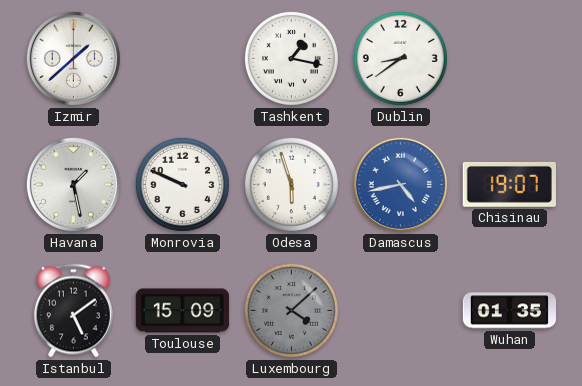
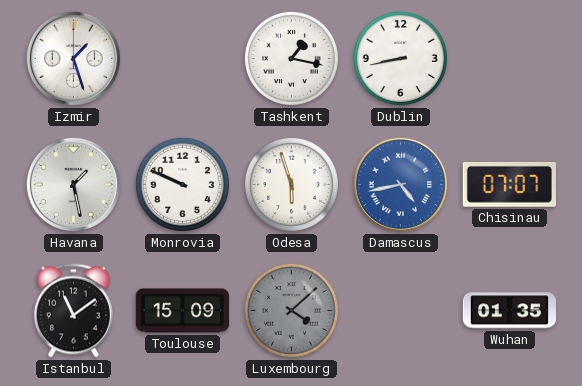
Izmir: 1:38 -> 1:27
Dublin: 8:39 -> 8:43
Chisinau: 19:07 -> 07:07
Istanbul: 5:09 -> 11:09
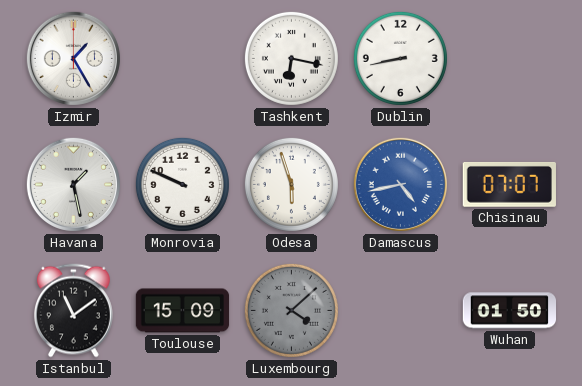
Izmir: 1:27 -> 1:25
Tashkent: 1:17 -> 6:17
Wuhan: 01:35 -> 01:50
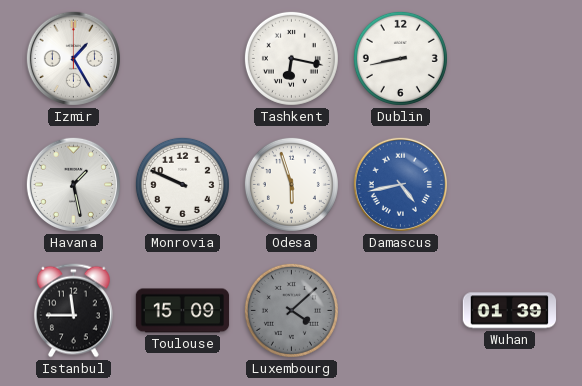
Chisinau: 07:07 -> none
Istanbul: 11:09 -> 11:45
Wuhan: 01:50 -> 01:39
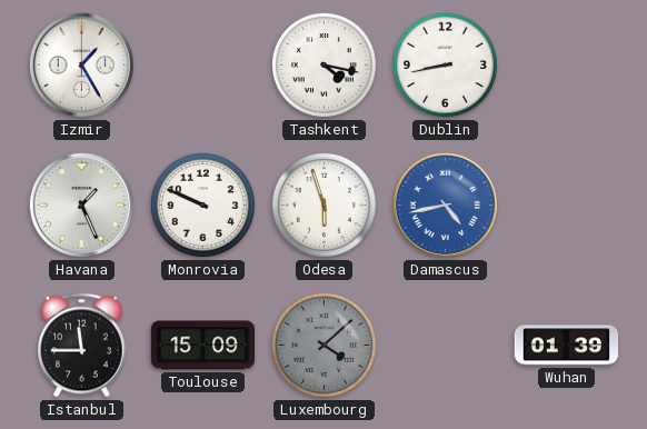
Tashkent: 6:17 -> 4:17
Havana: 1:28 -> 1:26
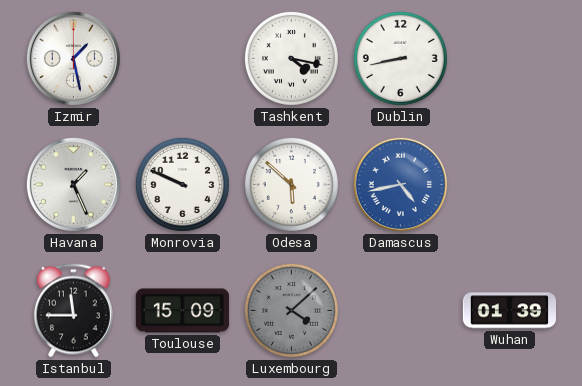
Izmir: 1:25 -> 1:28
Odesa: 5:57 -> 5:52
